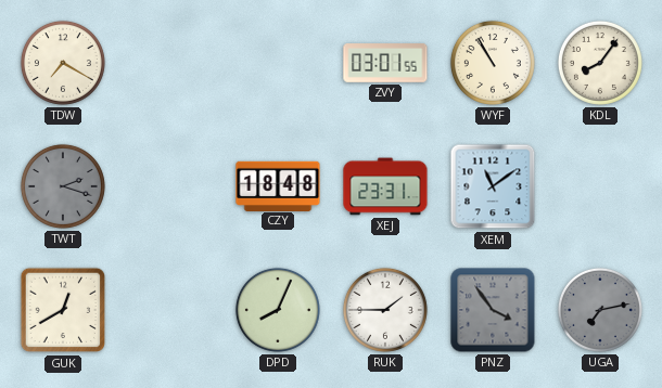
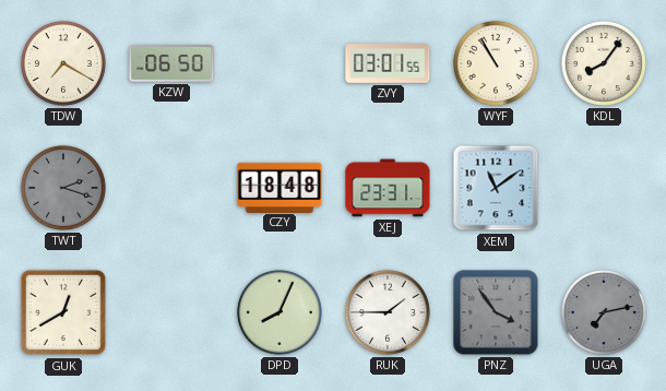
KZW: none -> 06:50
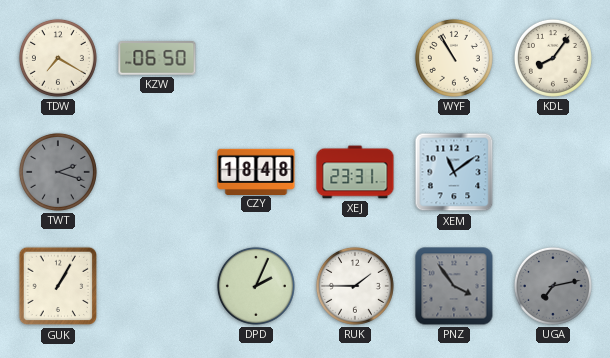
ZVY: 03:01 -> none
GUK: 12:40 -> 1:05
DPD: 8:04 -> 2:04
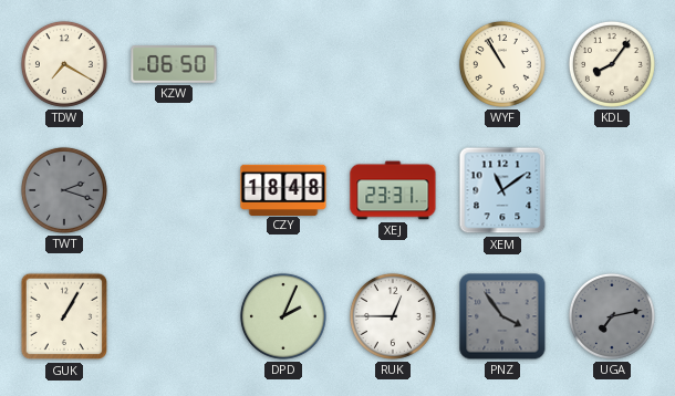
RUK: 1:45 -> 12:45
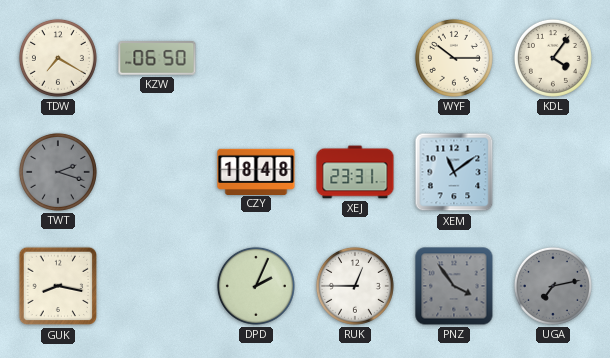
WYF: 10:55 -> 10:15
KDL: 8:06 -> 4:06
GUK: 1:05 -> 8:17
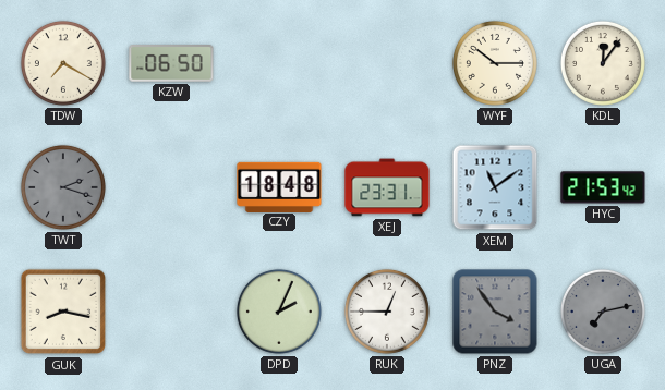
KDL: 4:06 -> 12:06
HYC: none -> 21:53
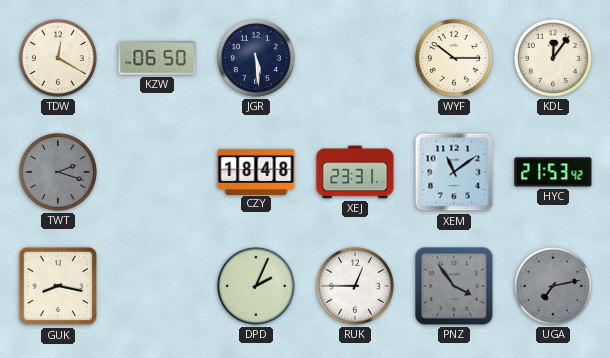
TDW: 7:20 -> 12:20
JGR: none -> 5:29
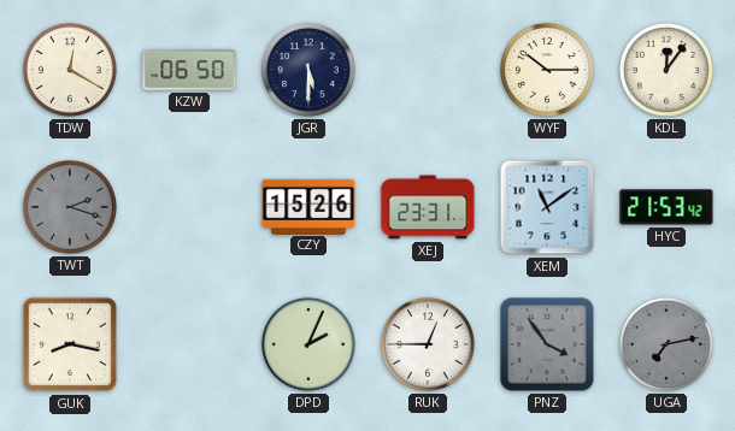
JGR: 5:29 -> 5:30
CZY: 18:48 -> 15:26
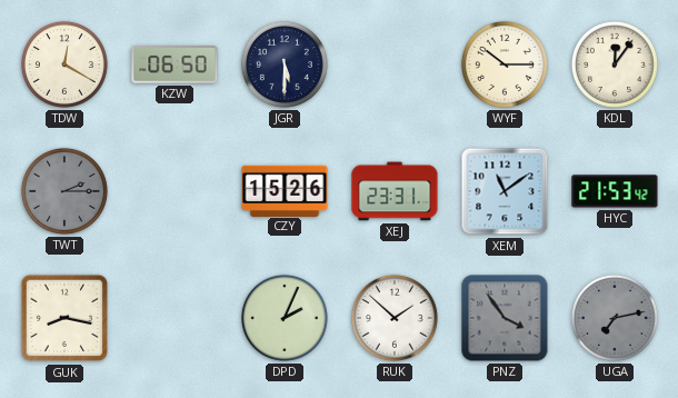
TWT: 2:18 -> 2:15
RUK: 12:45 -> 1:52
